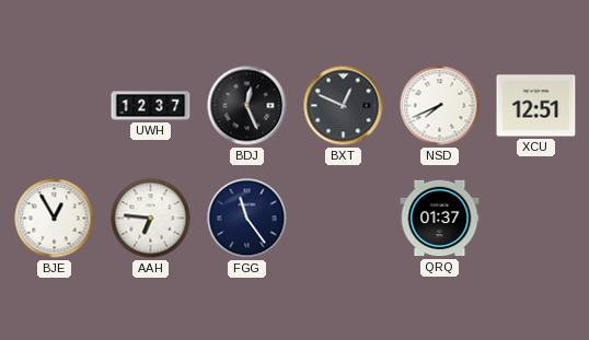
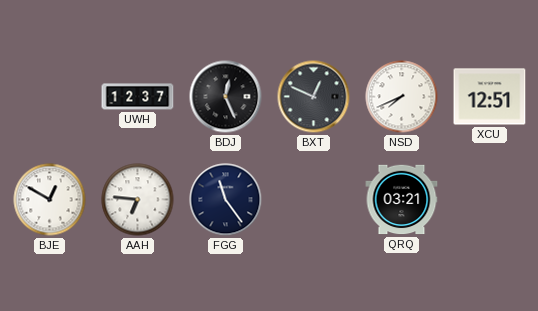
BJE: 12:55 -> 12:50
QRQ: 01:37 -> 03:21
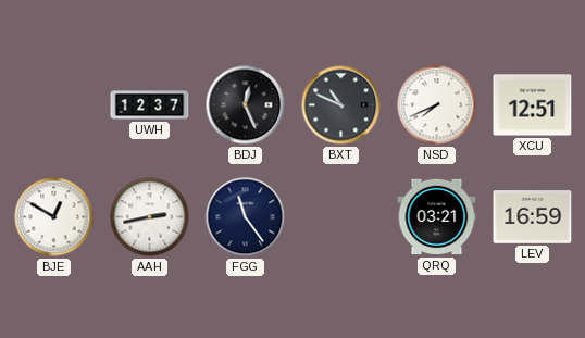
BXT: 12:49 -> 10:49
AAH: 6:46 -> 2:43
LEV: none -> 16:59
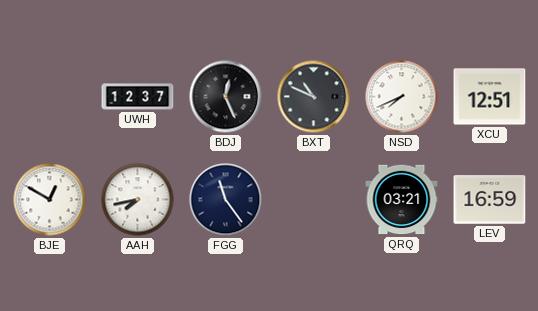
AAH: 2:43 -> 7:43
